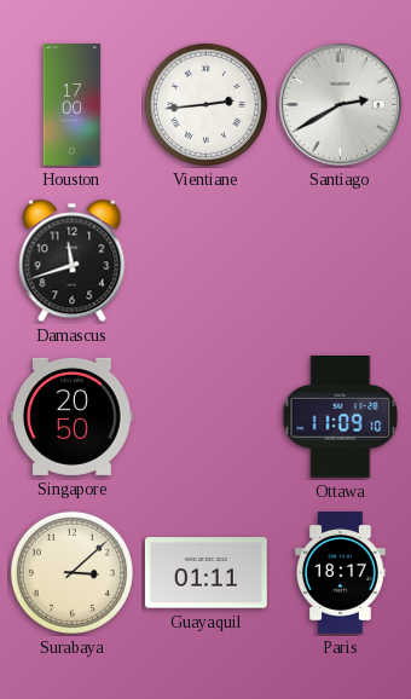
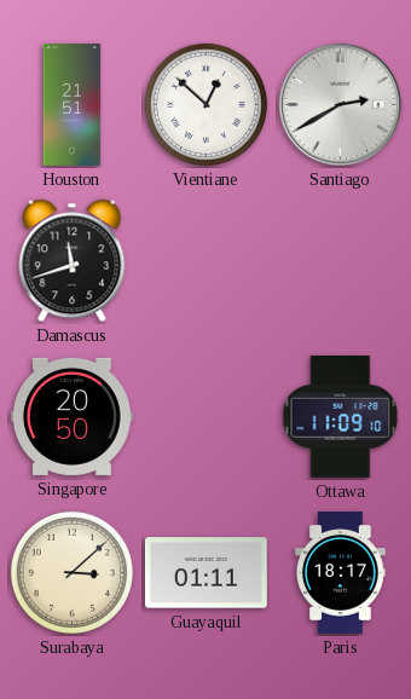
Houston: 17:00 -> 21:51
Vientiane: 2:44 -> 12:52
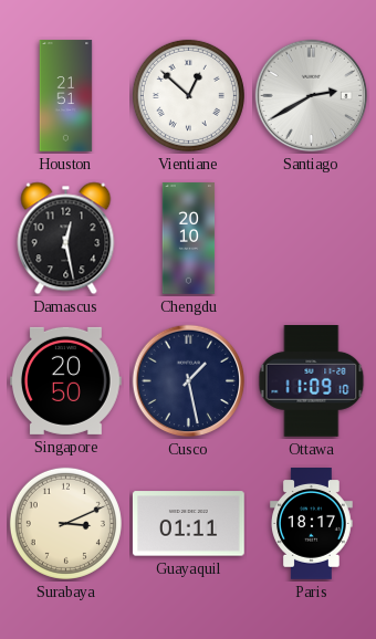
Damascus: 11:42 -> 12:28
Chengdu: none -> 20:10
Cusco: none -> 1:28
Surabaya: 3:08 -> 3:11
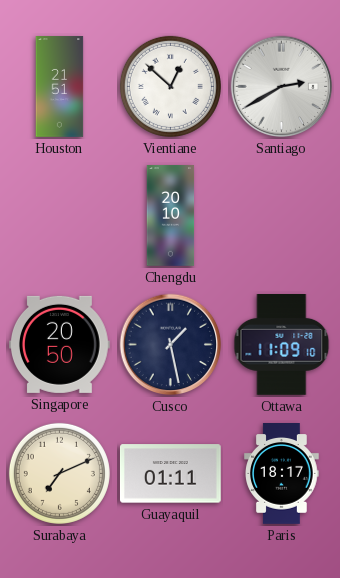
Damascus: 12:28 -> none
Surabaya: 3:11 -> 7:11
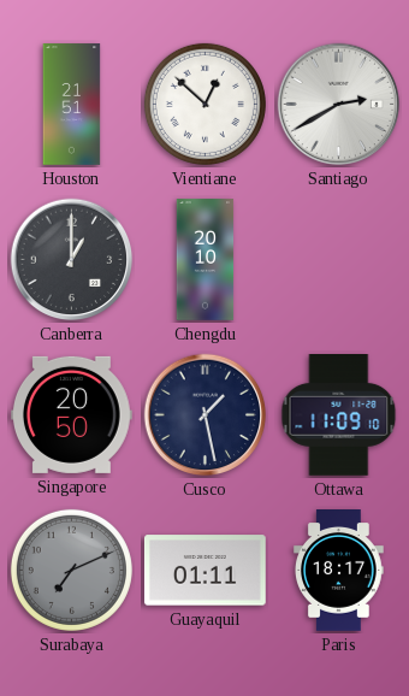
Canberra: none -> 1:00
Surabaya dial: cream -> grey
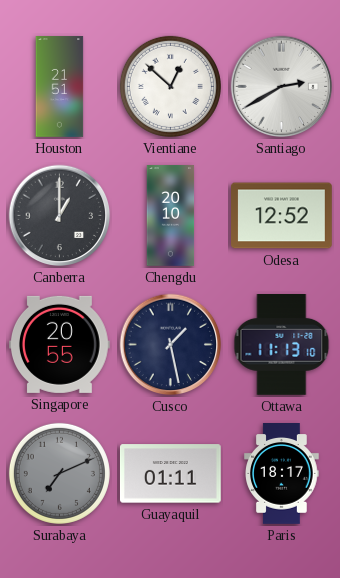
Odesa: none -> 12:52
Singapore: 20:50 -> 20:55
Ottawa: 11:09 -> 11:13
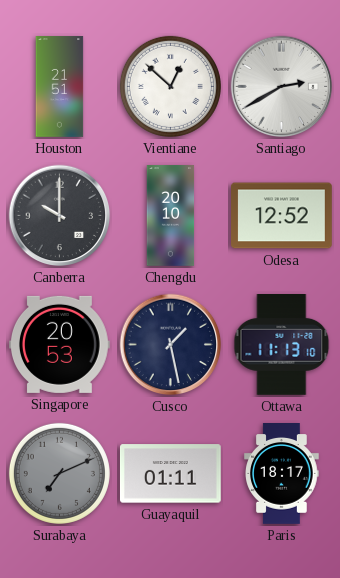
Canberra: 1:00 -> 10:00
Singapore: 20:55 -> 20:53
